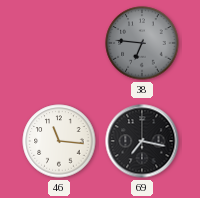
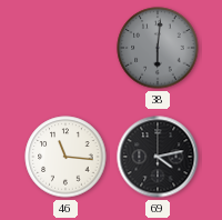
38: 6:46 -> 6:01
69: 7:17 -> 4:13
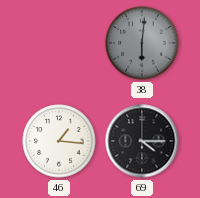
46: 11:16 -> 1:16
69: 4:13 -> 4:15
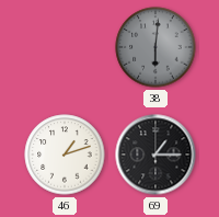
46: 1:16 -> 1:12
69: 4:15 -> 1:15
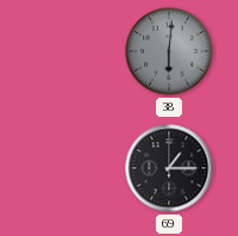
46: 1:12 -> none
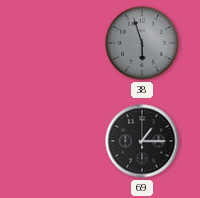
38: 6:01 -> 5:57
